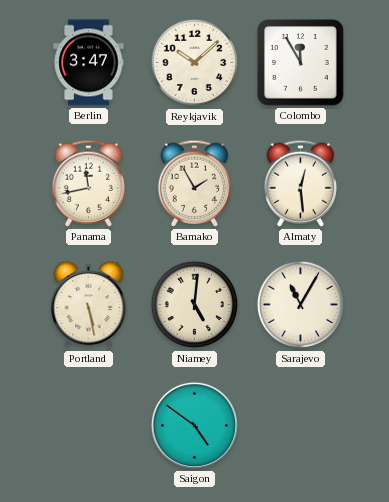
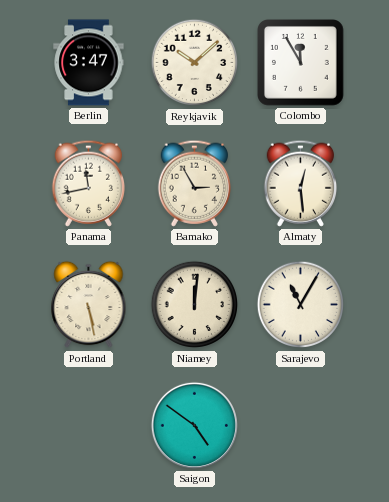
Bamako: 1:55 -> 2:55
Niamey: 5:01 -> 12:01
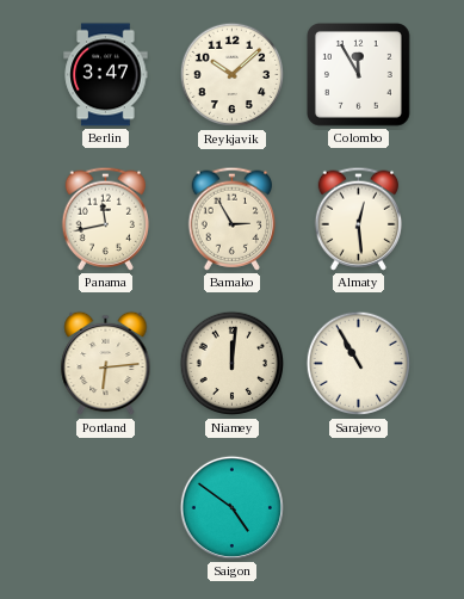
Portland: 5:28 -> 6:14
Sarajevo: 11:05 -> 10:55
